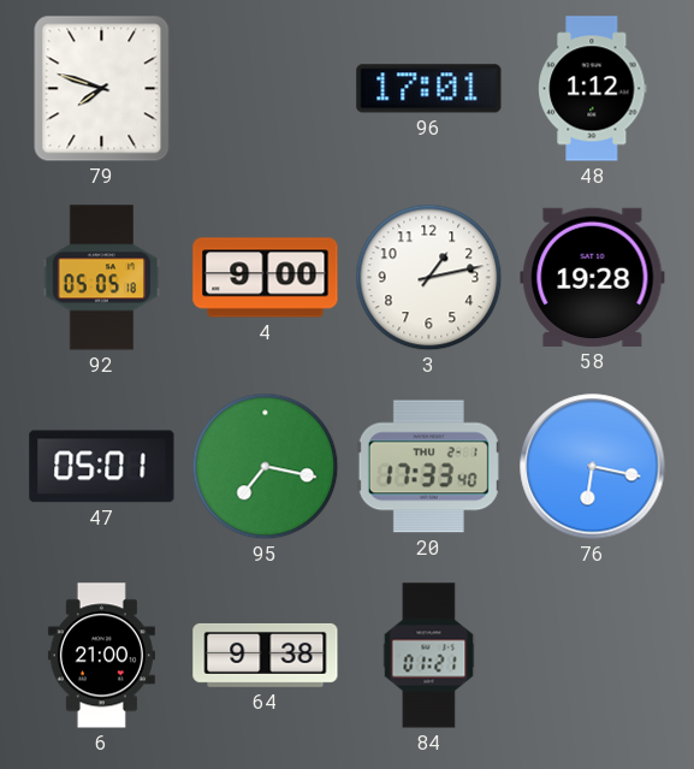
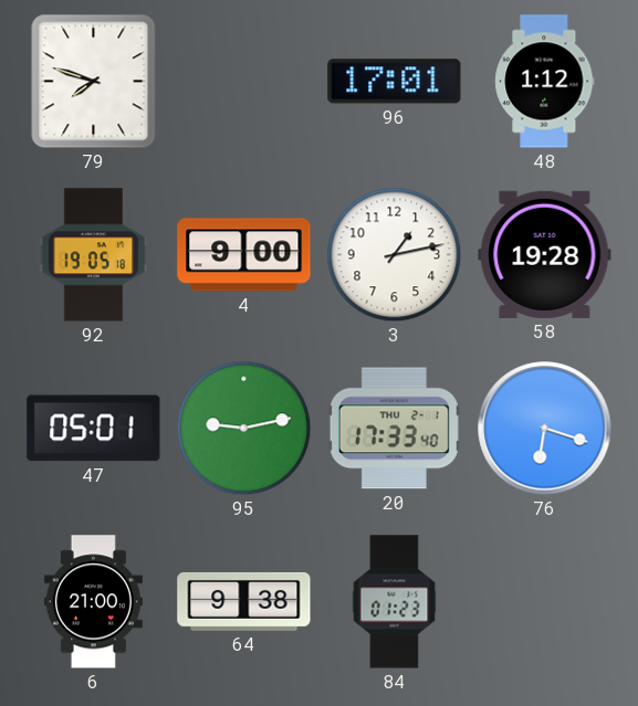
92: 05:05 -> 19:05
95: 7:17 -> 9:13
76: 6:17 -> 6:18
84: 01:21 -> 01:23
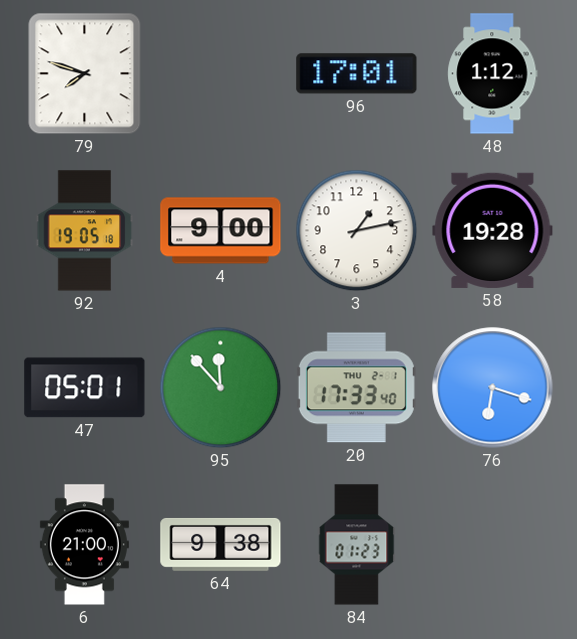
95: 9:13 -> 11:53
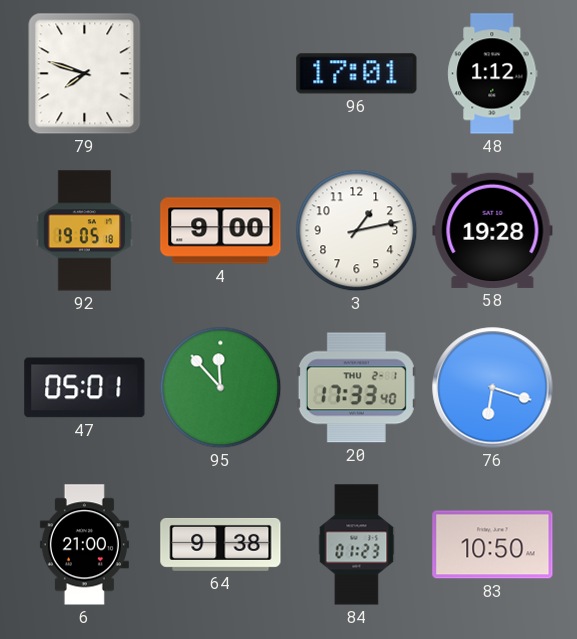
83: none -> 10:50
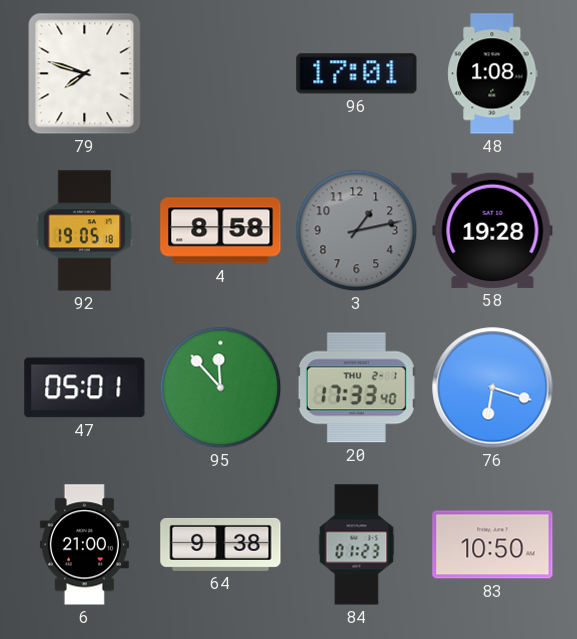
48: 1:12 -> 1:08
4: 9:00 -> 8:58
3 dial: white -> grey
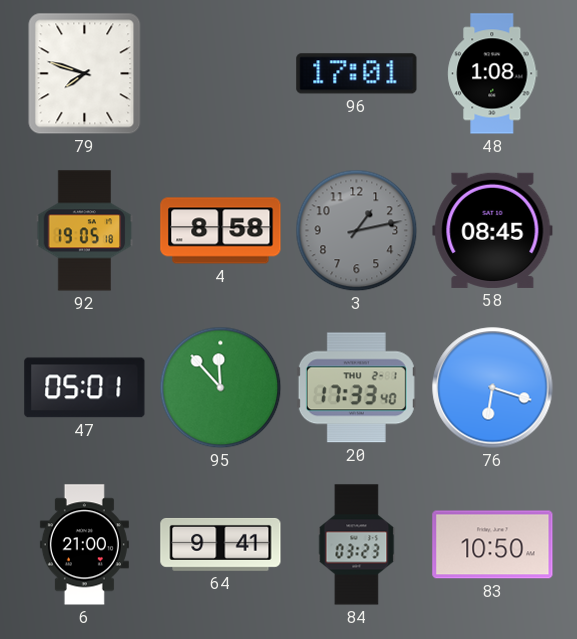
58: 19:28 -> 08:45
64: 9:38 -> 9:41
84: 01:23 -> 03:23
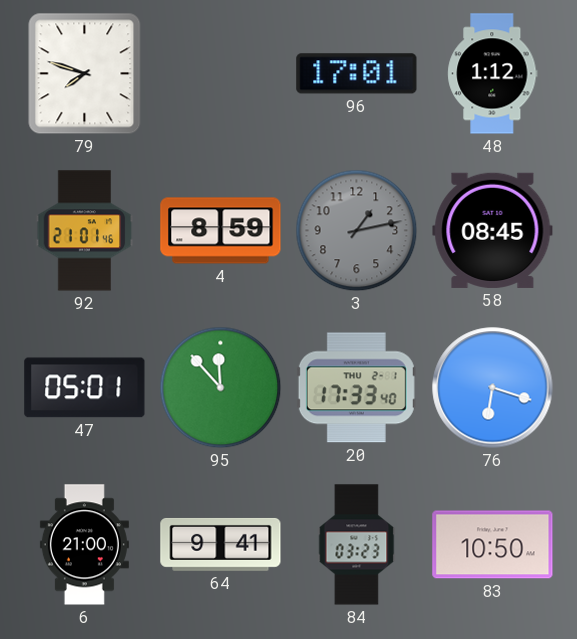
48: 1:08 -> 1:12
92: 19:05 -> 21:01
4: 8:58 -> 8:59
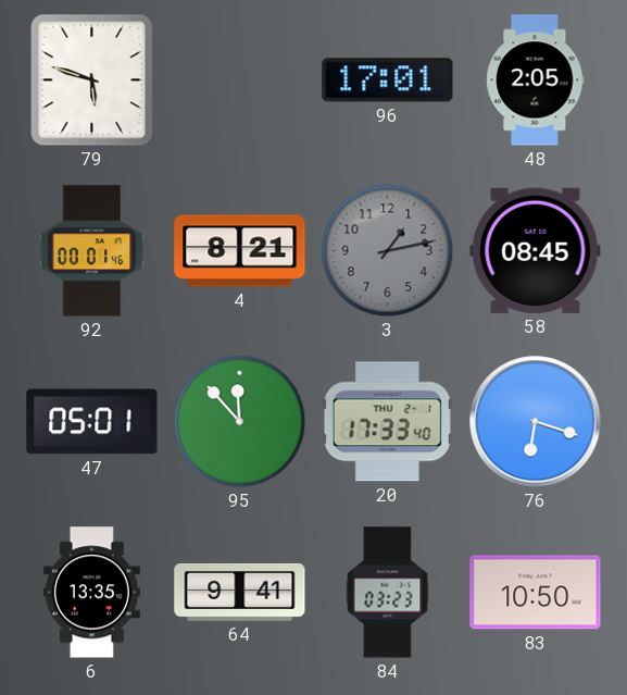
79: 7:48 -> 5:48
48: 1:12 -> 2:05
92: 21:01 -> 00:01
4: 8:59 -> 8:21
6: 21:00 -> 13:35
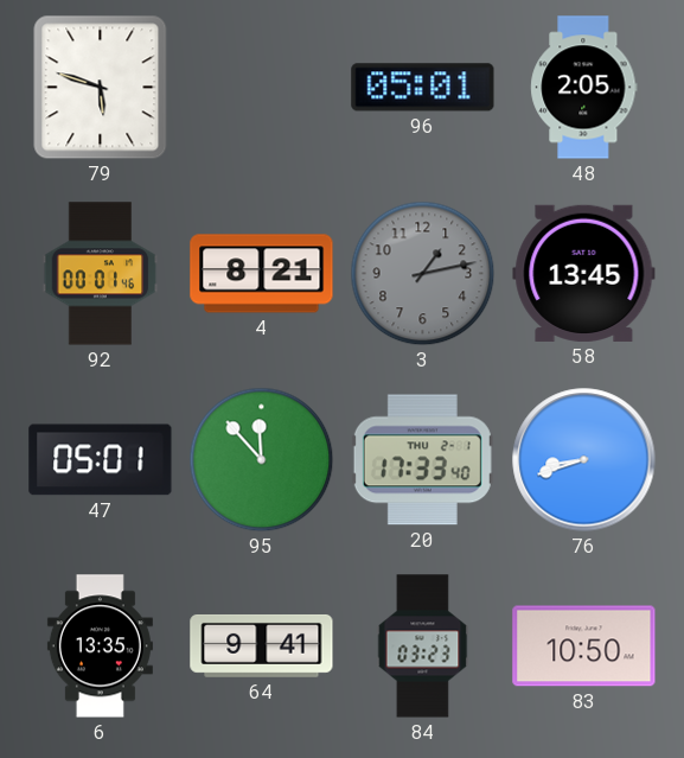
96: 17:01 -> 05:01
58: 08:45 -> 13:45
76: 6:18 -> 8:42
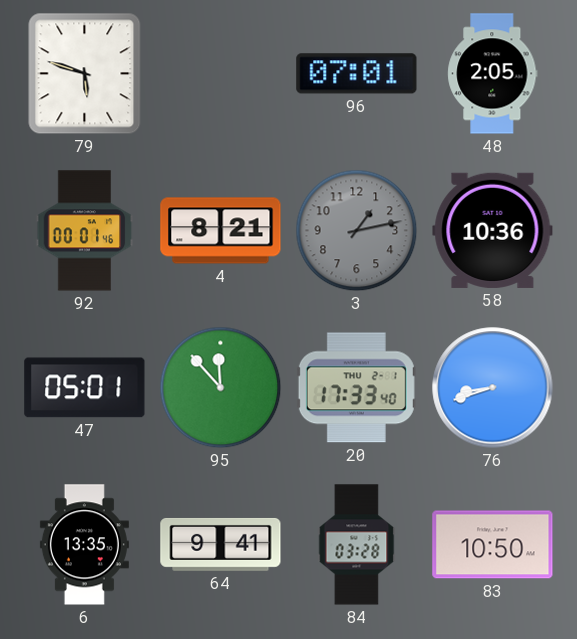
96: 05:01 -> 07:01
58: 13:45 -> 10:36
84: 03:23 -> 03:28
